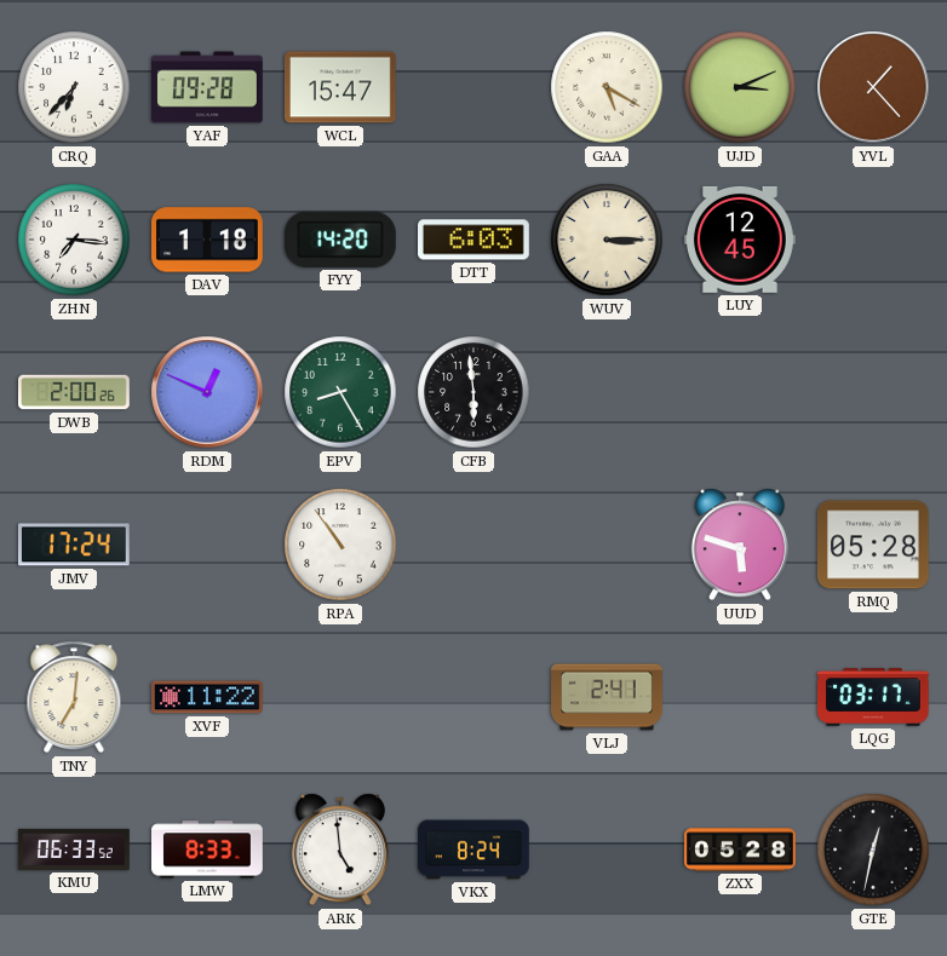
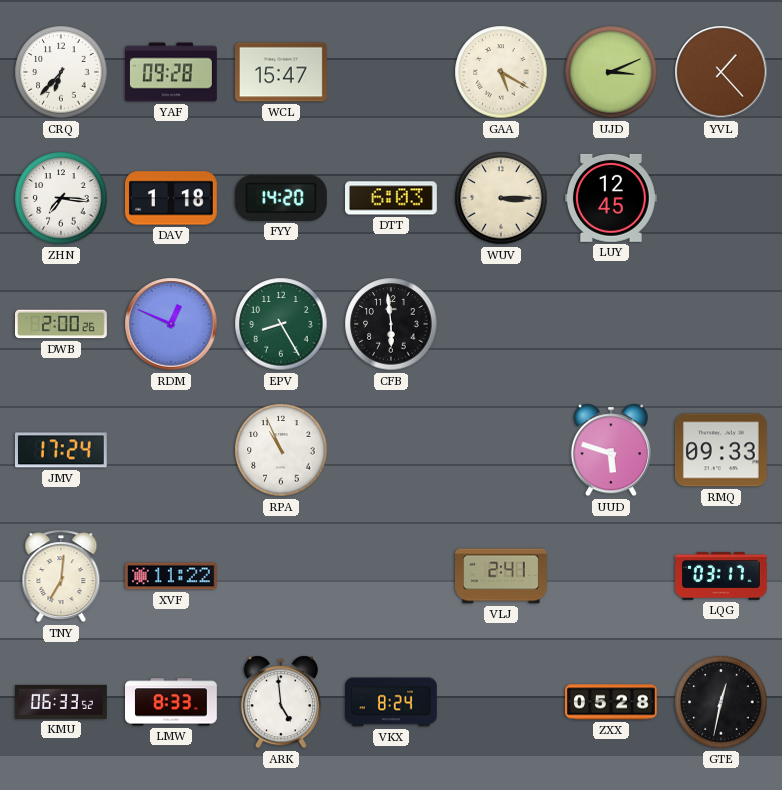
RPA: 10:54 -> 10:56
RMQ: 05:28 -> 09:33
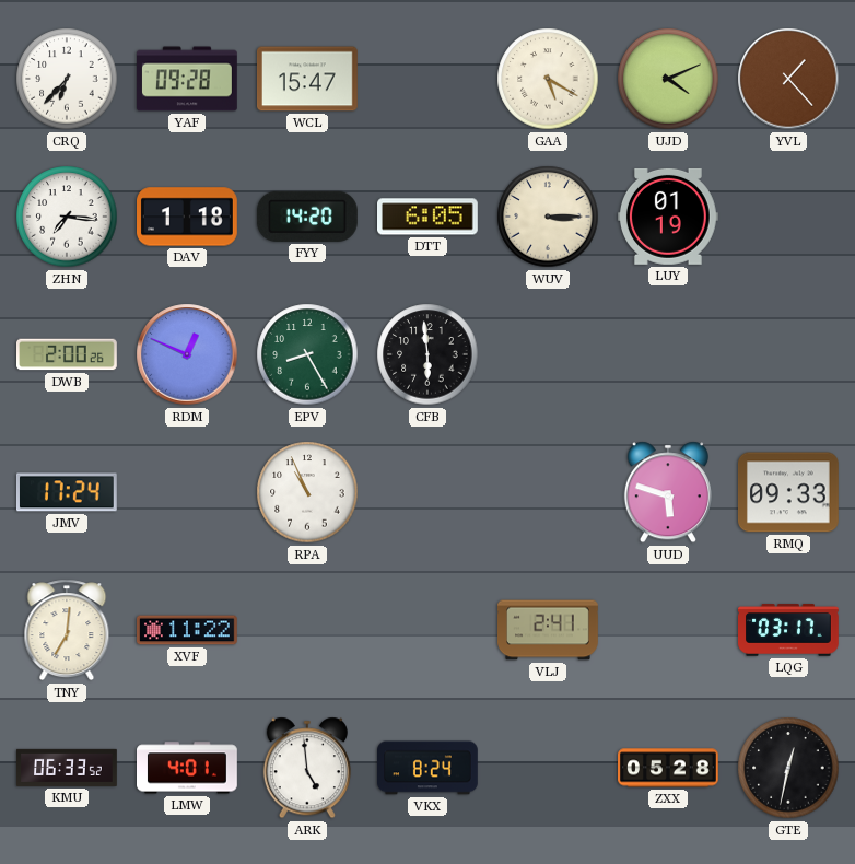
UJD: 3:11 -> 4:11
DTT: 6:03 -> 6:05
LUY: 12:45 -> 01:19
LMW: 8:33 -> 4:01
